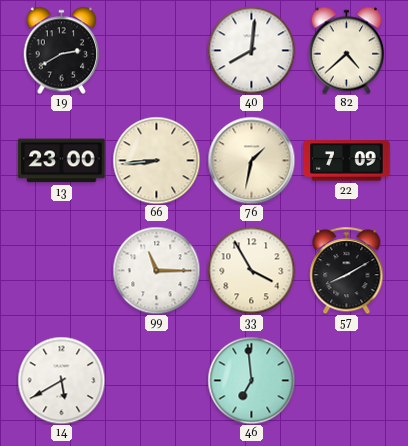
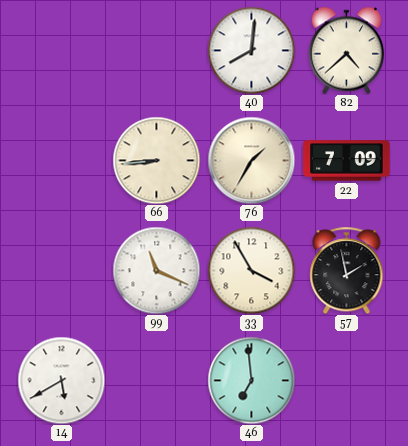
19: 2:40 -> none
13: 23:00 -> none
76: 1:32 -> 1:35
99: 11:15 -> 11:19
57: 8:10 -> 1:58
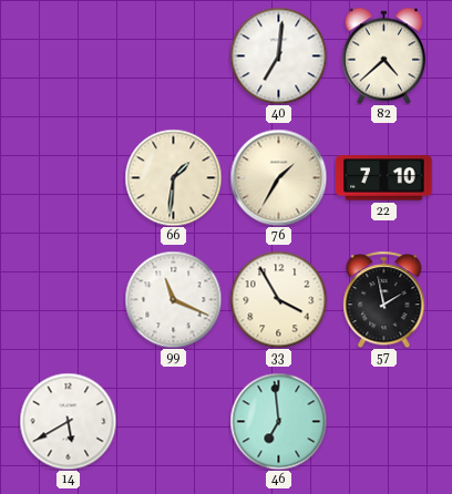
40: 8:01 -> 7:01
66: 8:44 -> 1:31
22: 7:09 -> 7:10
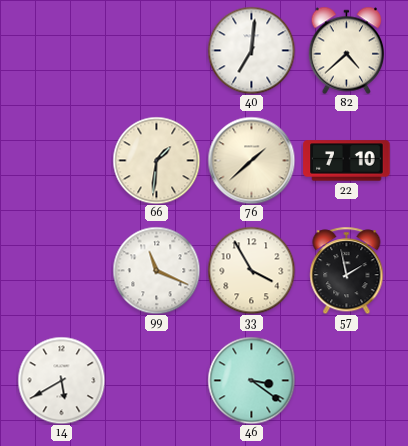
76: 1:35 -> 1:38
46: 6:59 -> 3:21
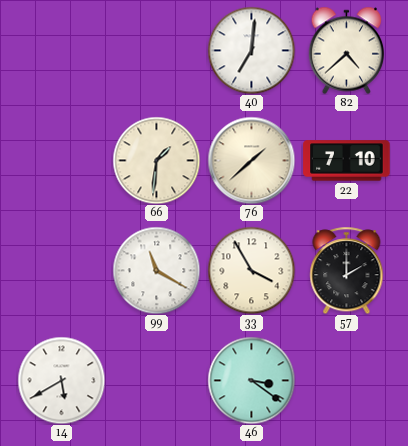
99: 11:19 -> 11:20
57: 1:58 -> 2:00
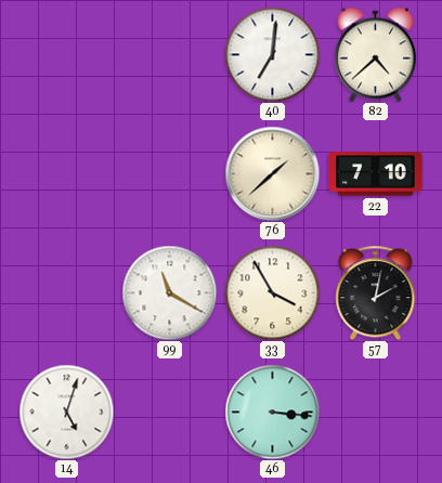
66: 1:31 -> none
57: 2:00 -> 2:02
14: 5:40 -> 5:03
46: 3:21 -> 3:16
